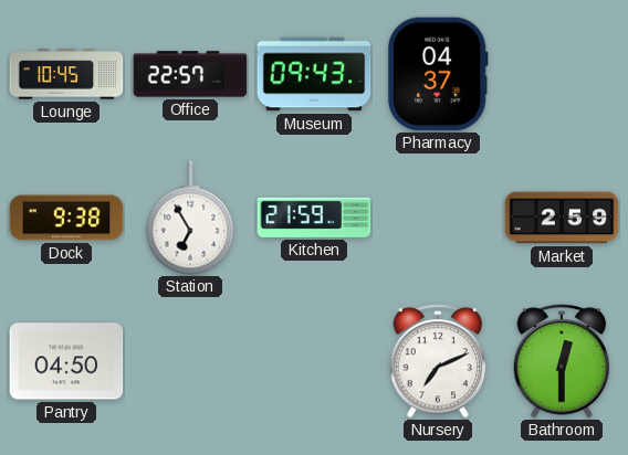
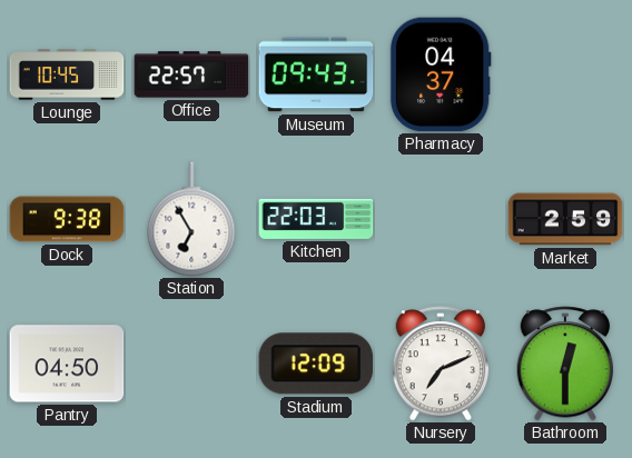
Kitchen: 21:59 -> 22:03
Stadium: none -> 12:09
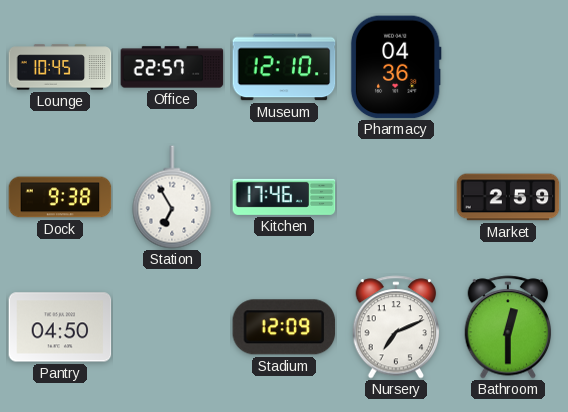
Museum: 09:43 -> 12:10
Pharmacy: 04:37 -> 04:36
Kitchen: 22:03 -> 17:46
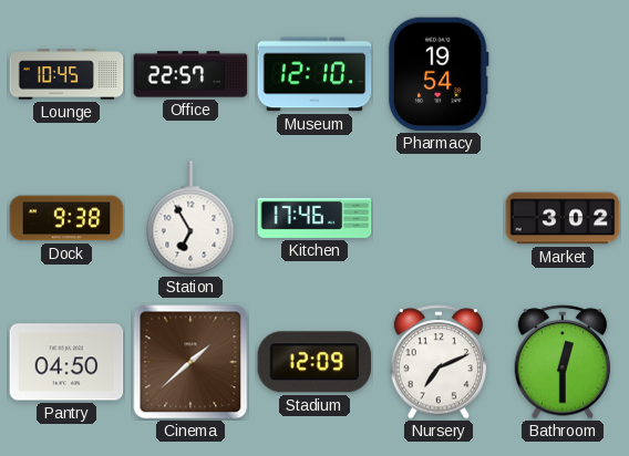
Pharmacy: 04:36 -> 19:54
Market: 2:59 -> 3:02
Cinema: none -> 1:38
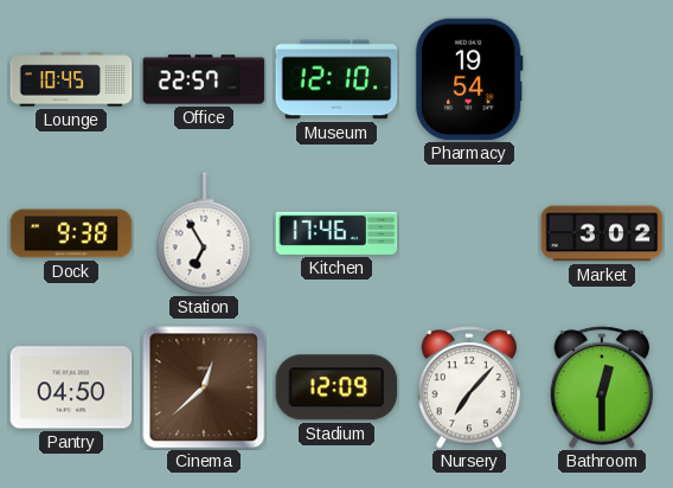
Cinema: 1:38 -> 12:38
Nursery: 7:11 -> 7:07
